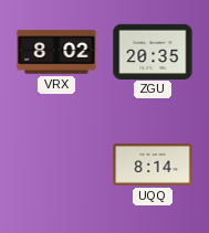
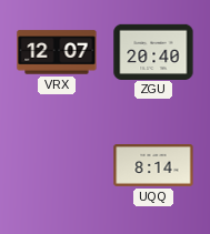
VRX: 8:02 -> 12:07
ZGU: 20:35 -> 20:40
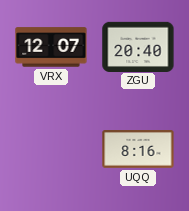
UQQ: 8:14 -> 8:16
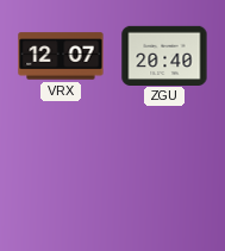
UQQ: 8:16 -> none
